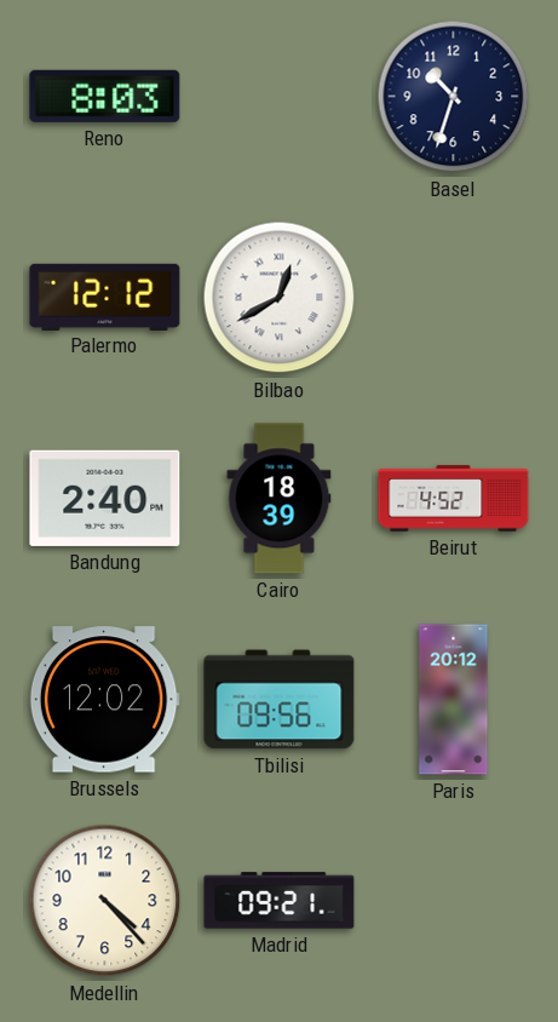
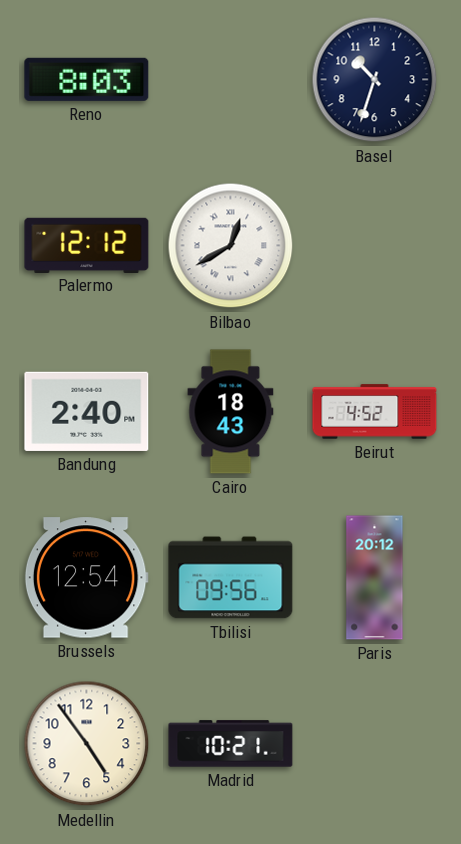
Cairo: 18:39 -> 18:43
Brussels: 12:02 -> 12:54
Medellin: 4:23 -> 4:54
Madrid: 09:21 -> 10:21
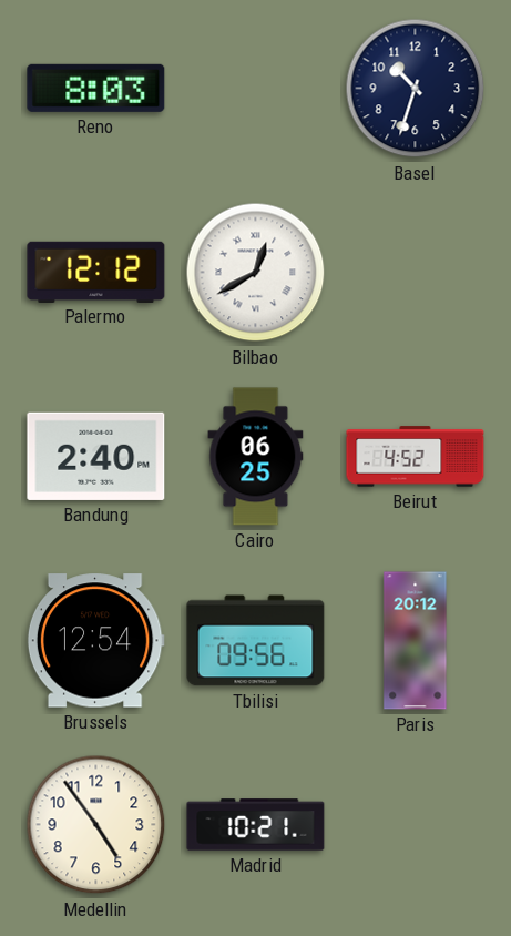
Cairo: 18:43 -> 06:25
